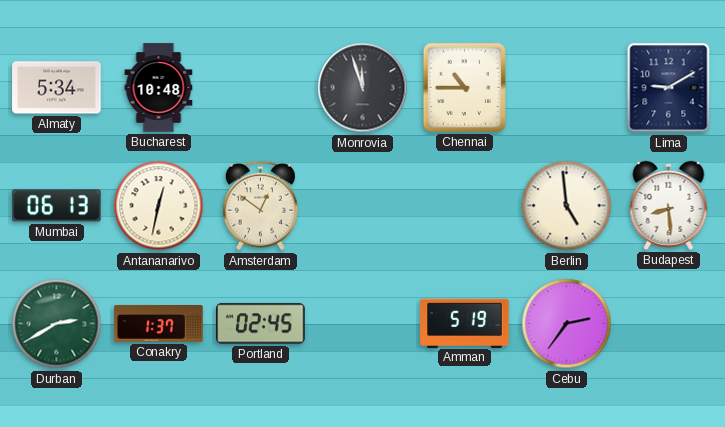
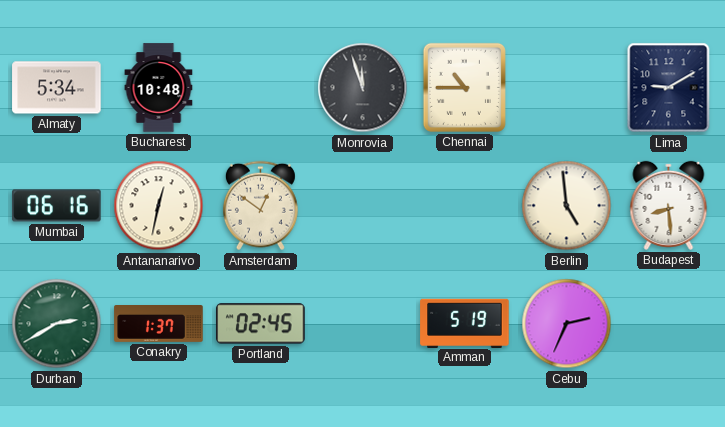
Mumbai: 06:13 -> 06:16
Cebu: 2:36 -> 2:34
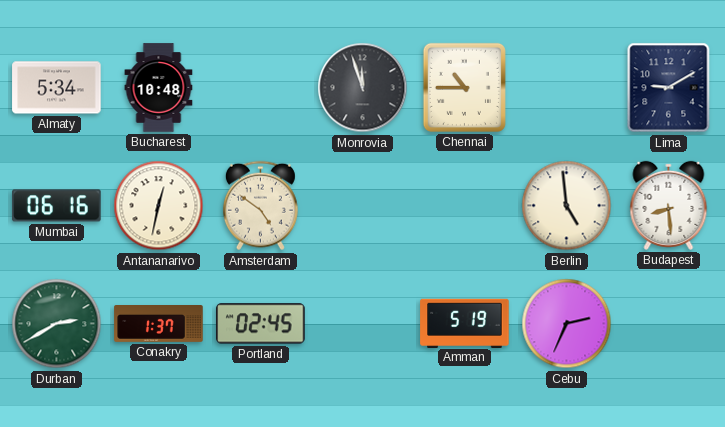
Amsterdam: 12:51 -> 4:51
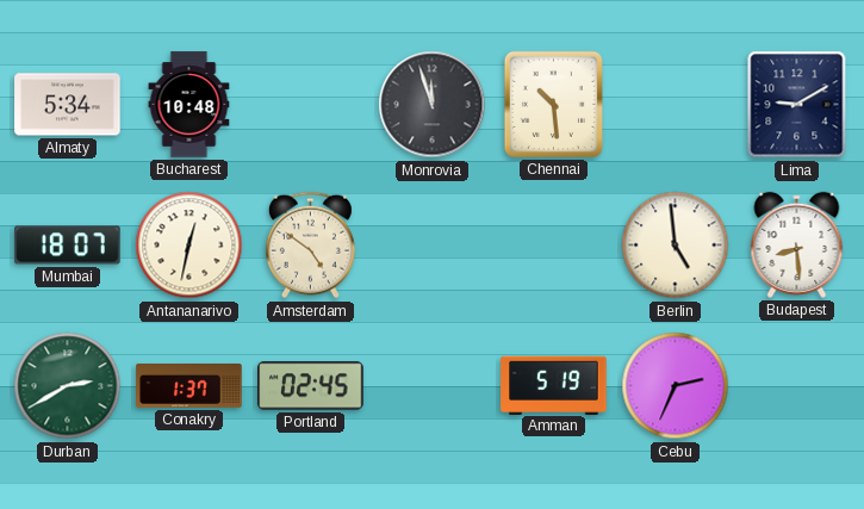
Chennai: 10:45 -> 10:29
Mumbai: 06:16 -> 18:07
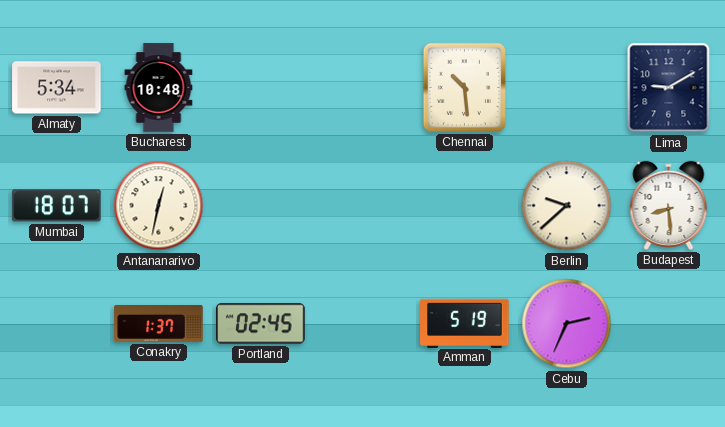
Monrovia: 11:57 -> none
Amsterdam: 4:51 -> none
Berlin: 4:59 -> 9:38
Durban: 2:40 -> none
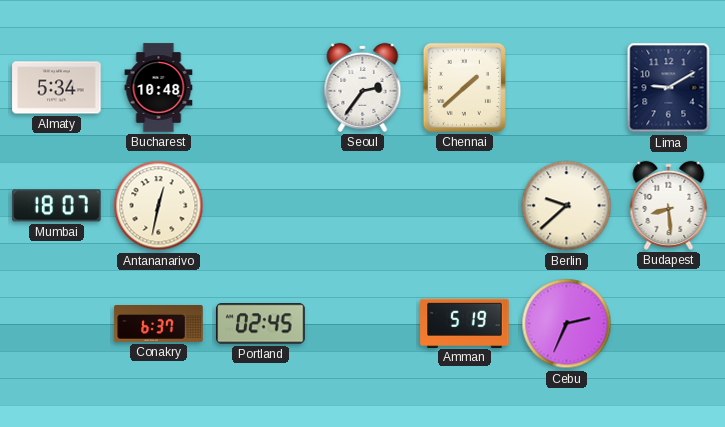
Seoul: none -> 2:36
Chennai: 10:29 -> 1:38
Conakry: 1:37 -> 6:37
